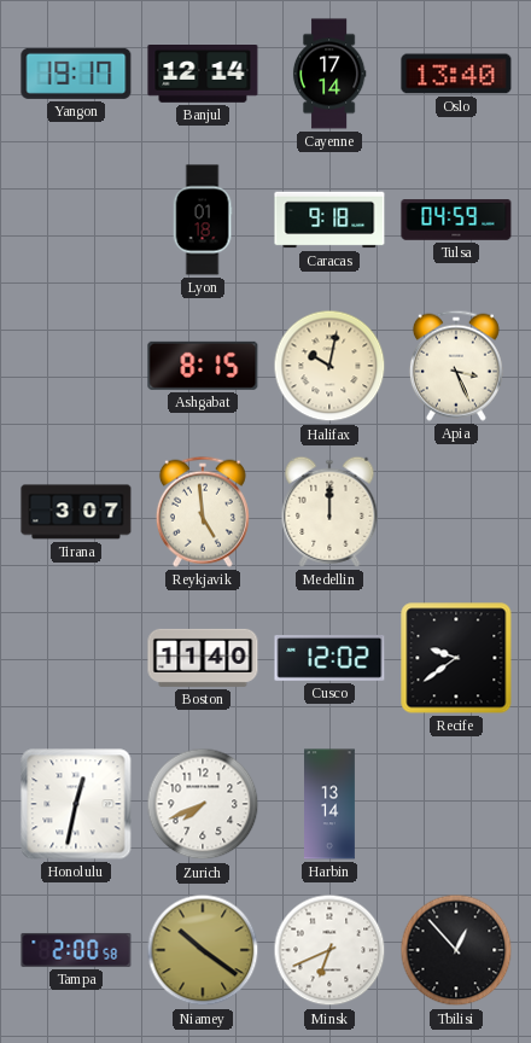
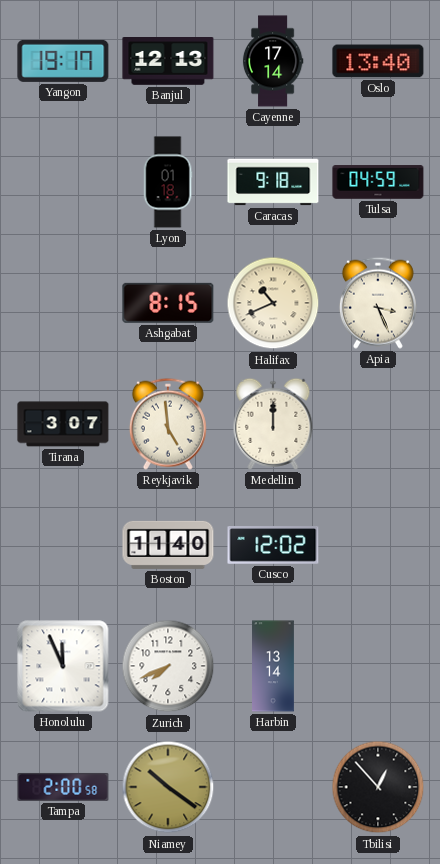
Banjul: 12:14 -> 12:13
Halifax: 10:02 -> 10:41
Recife: 9:39 -> none
Honolulu: 12:32 -> 11:56
Minsk: 6:41 -> none
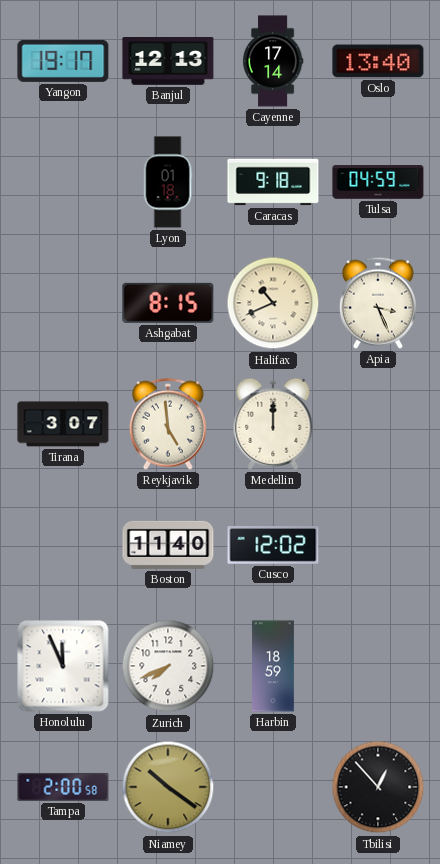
Harbin: 13:14 -> 18:59
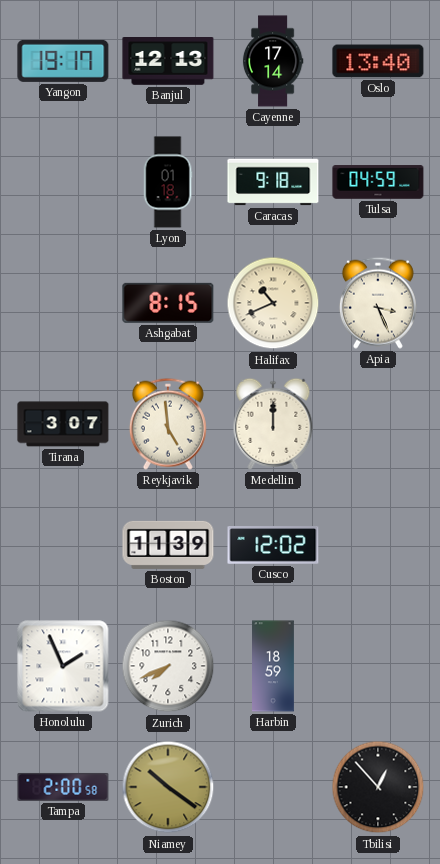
Boston: 11:40 -> 11:39
Honolulu: 11:56 -> 1:56
